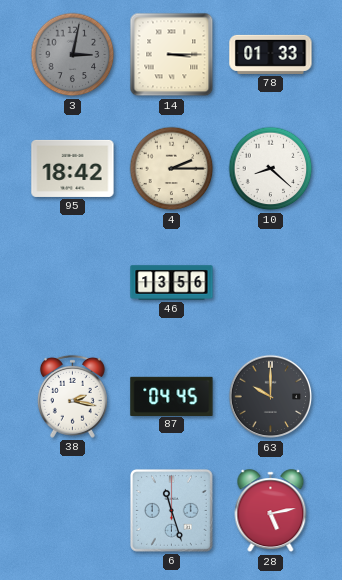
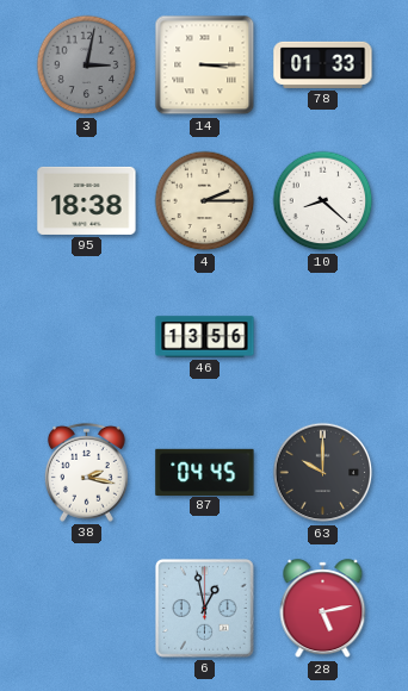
95: 18:42 -> 18:38
6: 11:27 -> 12:58
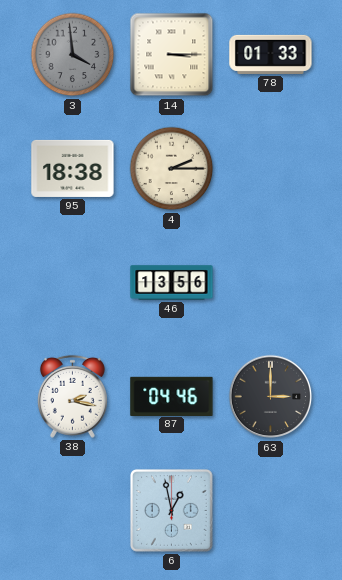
3: 3:02 -> 3:59
10: 8:22 -> none
87: 04:45 -> 04:46
63: 10:00 -> 3:00
28: 5:13 -> none
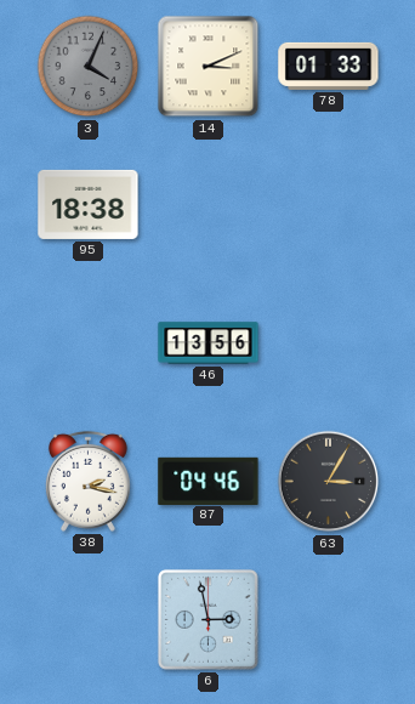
3: 3:59 -> 4:04
14: 3:15 -> 3:11
4: 2:15 -> none
63: 3:00 -> 3:05
6: 12:58 -> 2:58
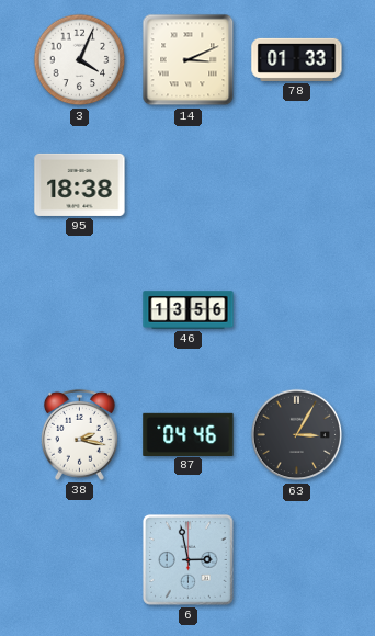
3 dial: grey -> white
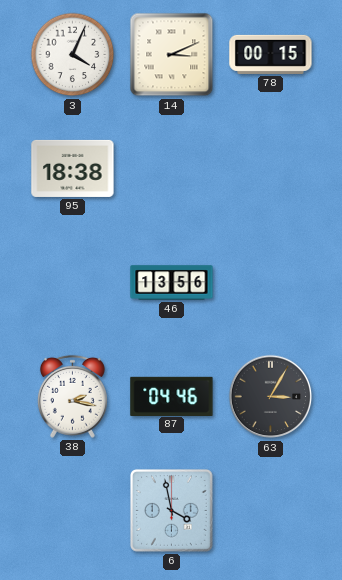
78: 01:33 -> 00:15
6: 2:58 -> 3:58
